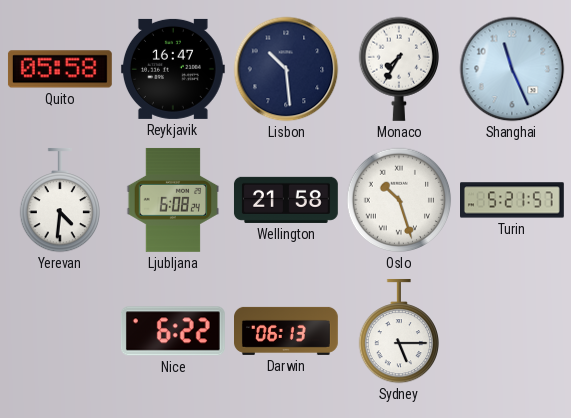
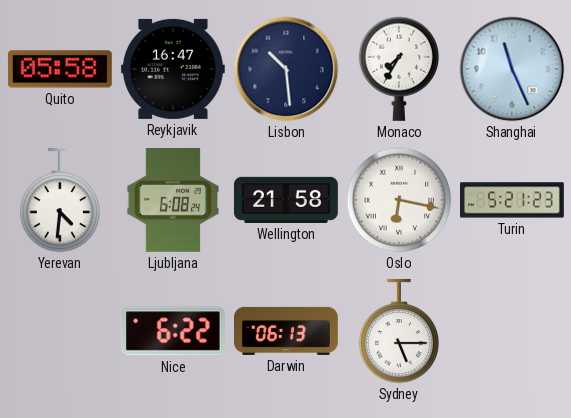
Oslo: 10:27 -> 6:17
Turin: 5:21:57 -> 5:21:23
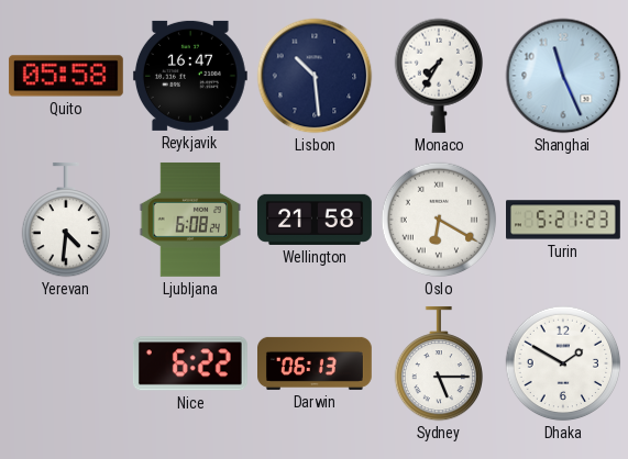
Oslo: 6:17 -> 6:20
Dhaka: none -> 1:50
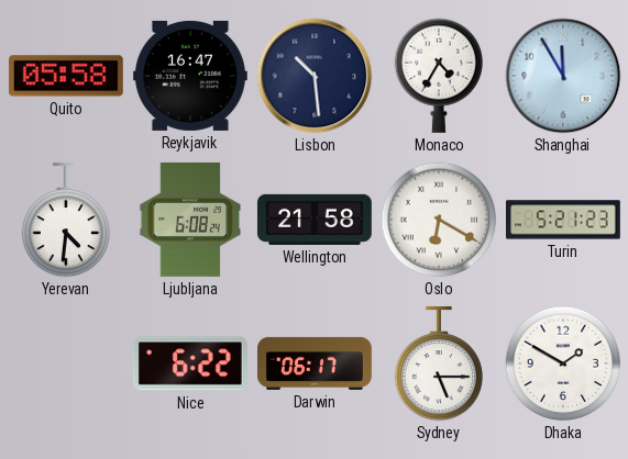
Monaco: 7:35 -> 4:35
Shanghai: 11:26 -> 11:55
Darwin: 06:13 -> 06:17
